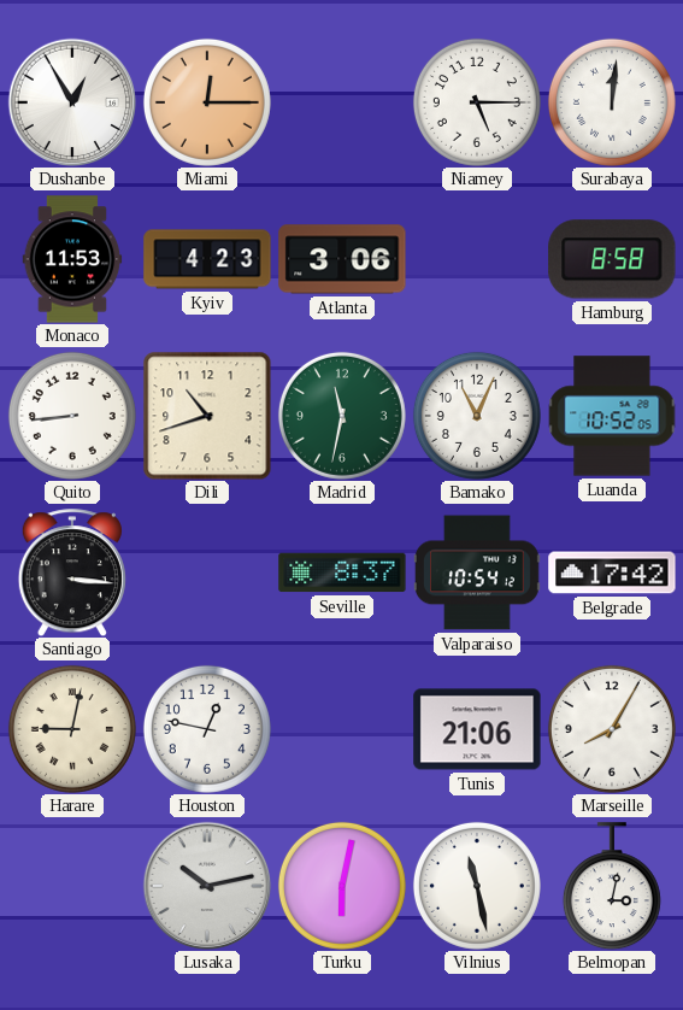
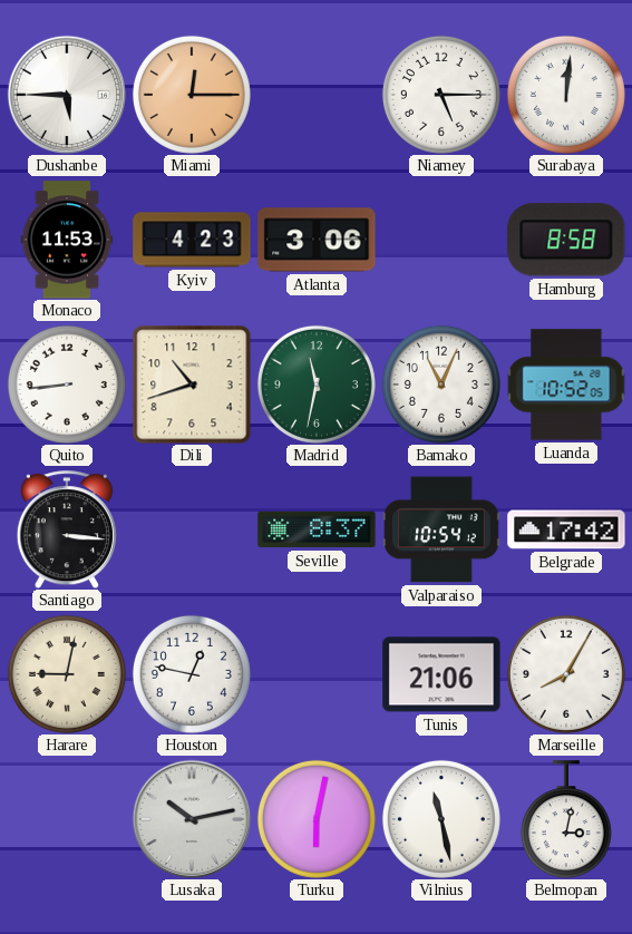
Dushanbe: 12:55 -> 5:45
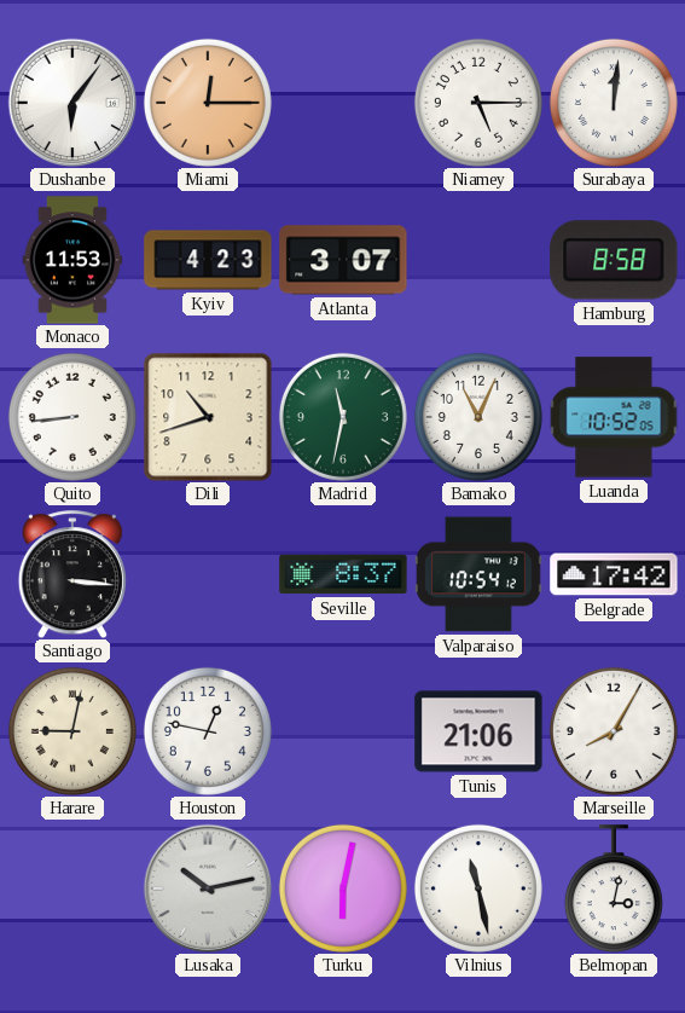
Dushanbe: 5:45 -> 6:06
Atlanta: 3:06 -> 3:07
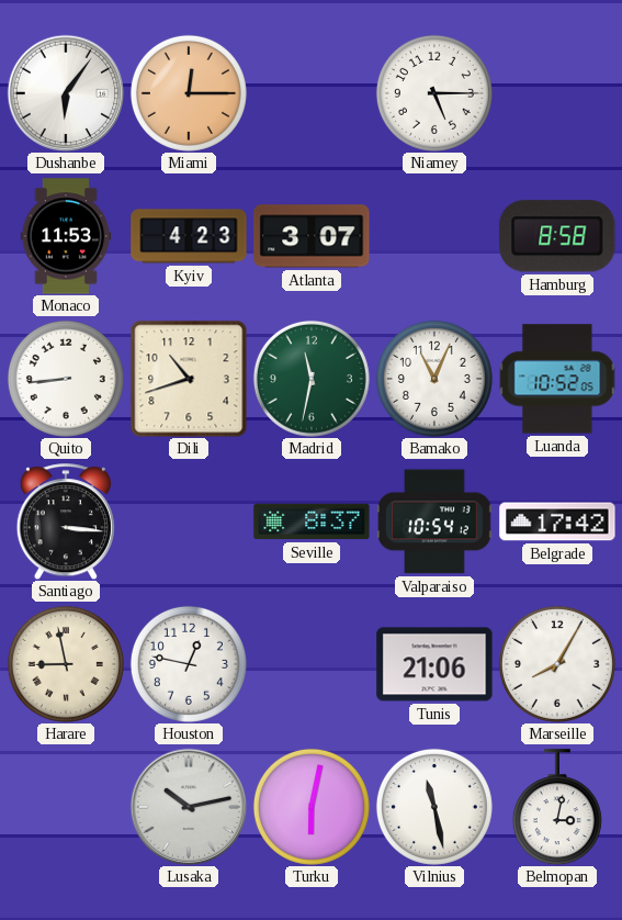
Surabaya: 12:01 -> none
Harare: 9:02 -> 8:58
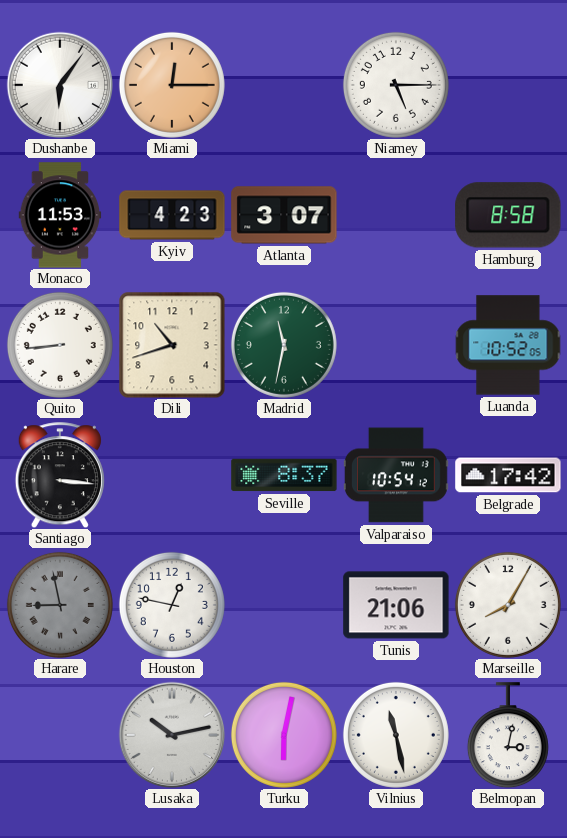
Bamako: 11:04 -> none
Harare dial: cream -> grey
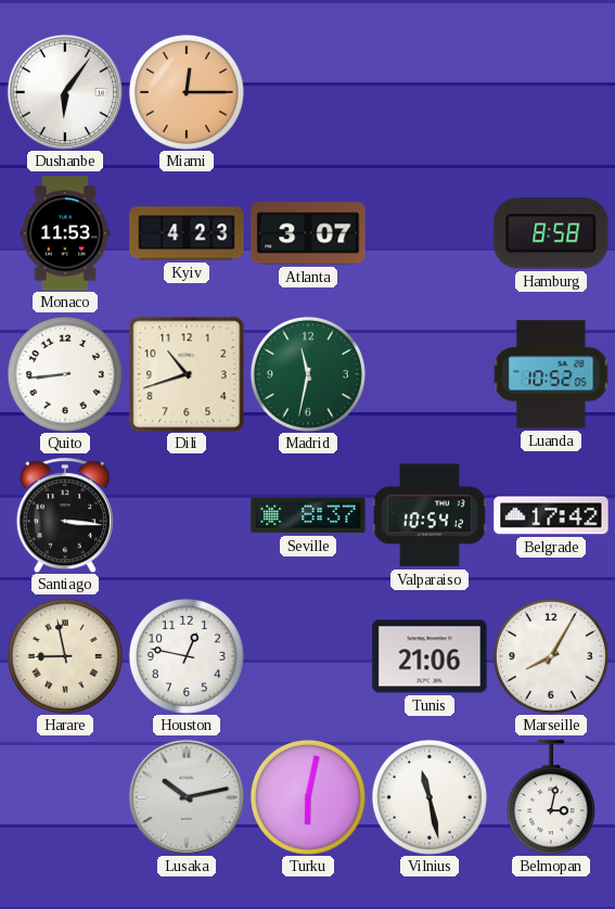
Niamey: 5:15 -> none
Harare dial: grey -> cream
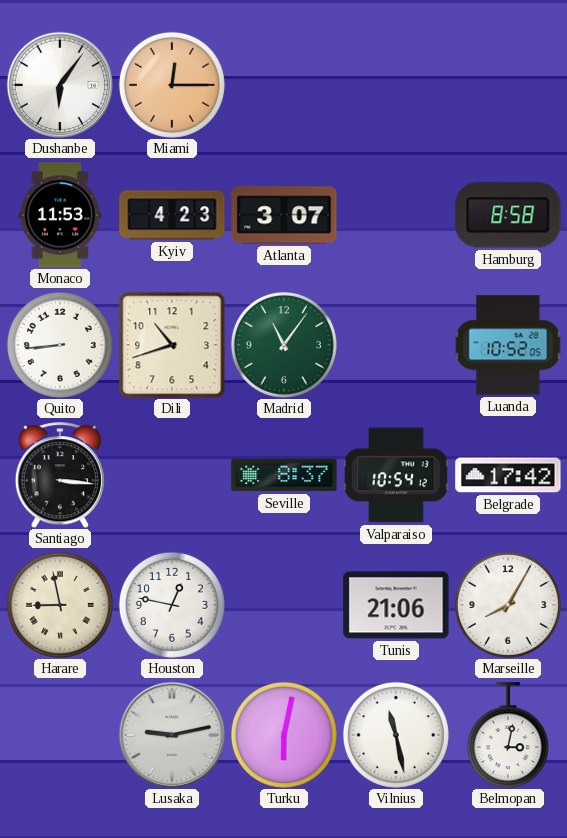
Madrid: 11:32 -> 11:06
Lusaka: 10:13 -> 9:13
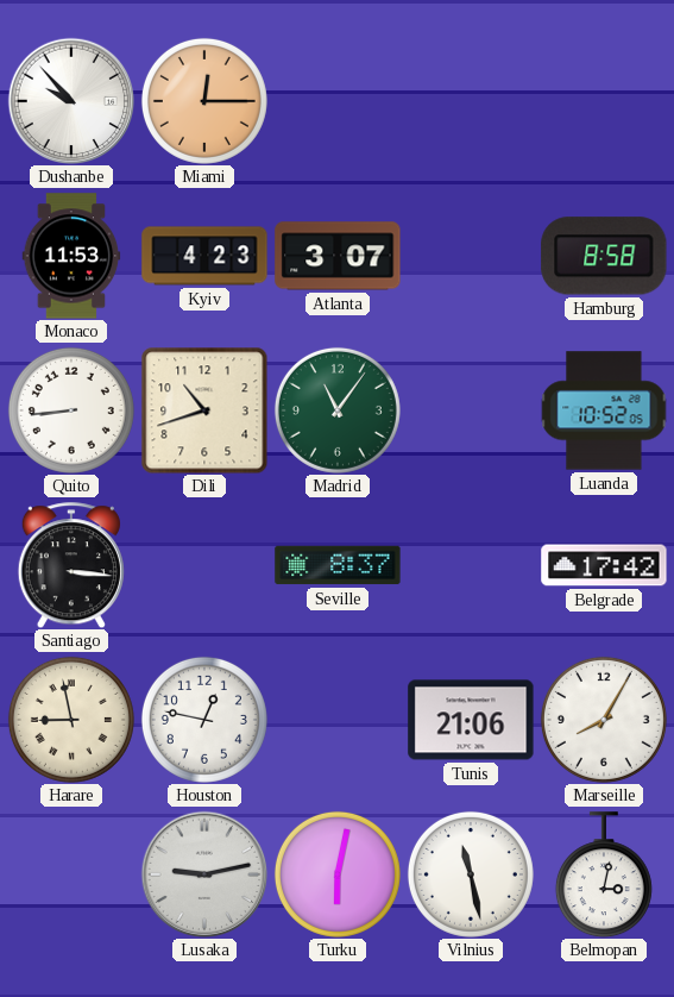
Dushanbe: 6:06 -> 9:53
Valparaiso: 10:54 -> none
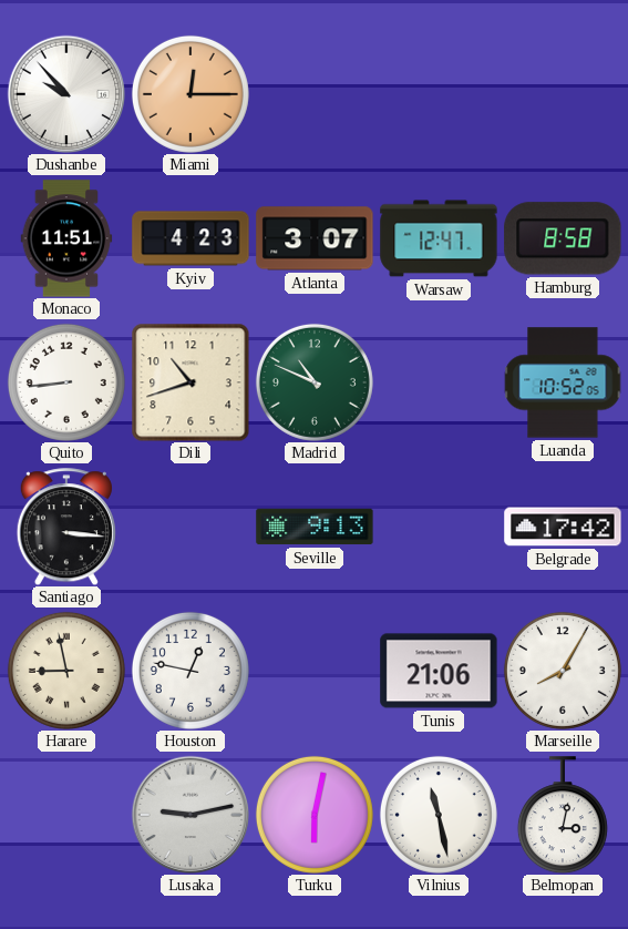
Monaco: 11:53 -> 11:51
Warsaw: none -> 12:47
Madrid: 11:06 -> 10:49
Seville: 8:37 -> 9:13
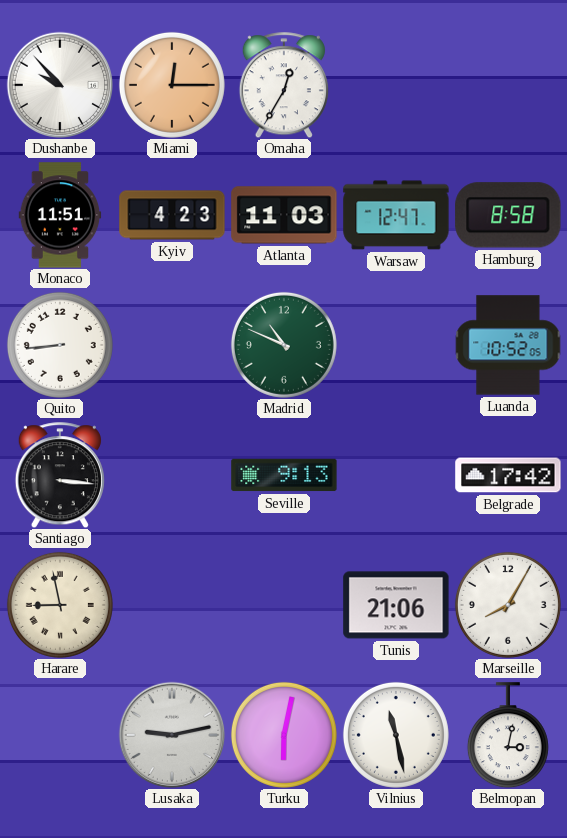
Omaha: none -> 12:35
Atlanta: 3:07 -> 11:03
Dili: 10:42 -> none
Houston: 12:47 -> none
